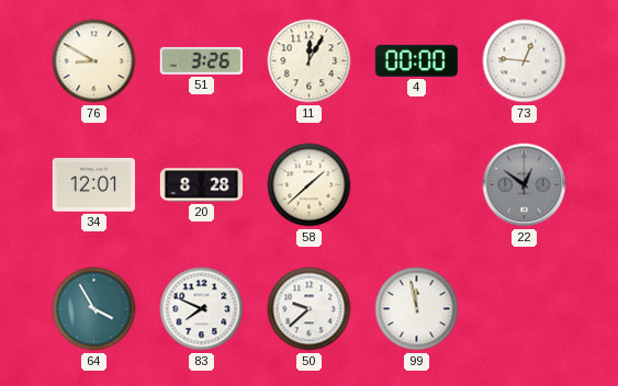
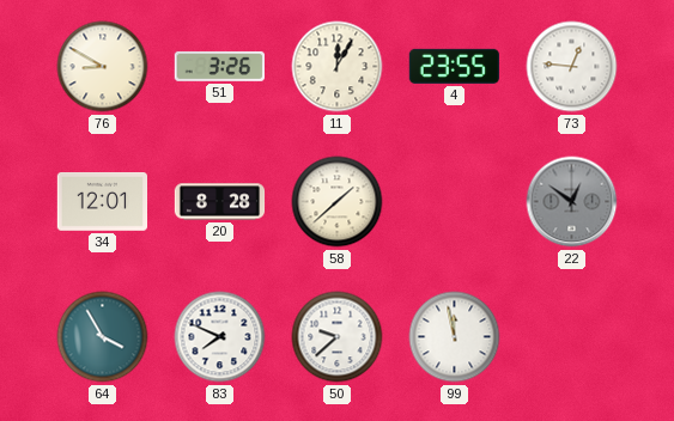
4: 00:00 -> 23:55
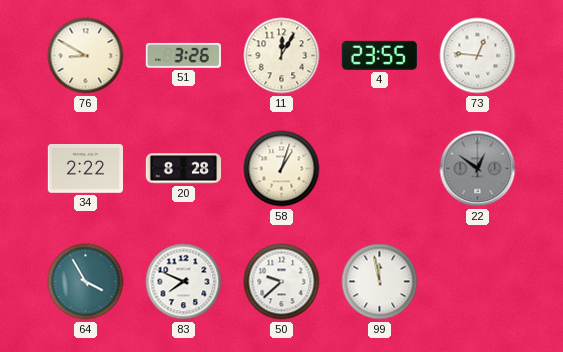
34: 12:01 -> 2:22
58: 1:38 -> 1:03
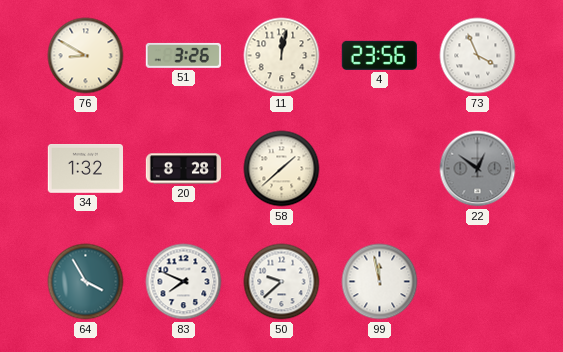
11: 12:05 -> 12:02
4: 23:55 -> 23:56
73: 12:46 -> 3:56
34: 2:22 -> 1:32
58: 1:03 -> 1:38
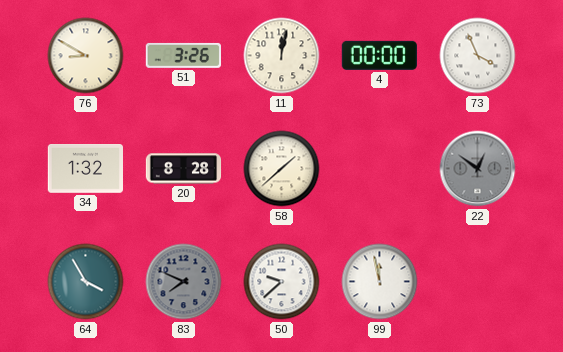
4: 23:56 -> 00:00
83 dial: white -> grey
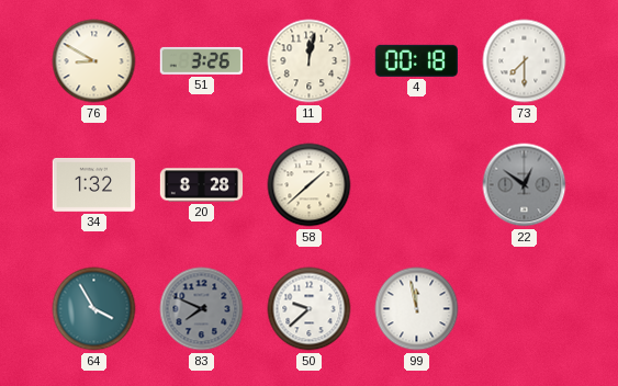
4: 00:00 -> 00:18
73: 3:56 -> 7:30
